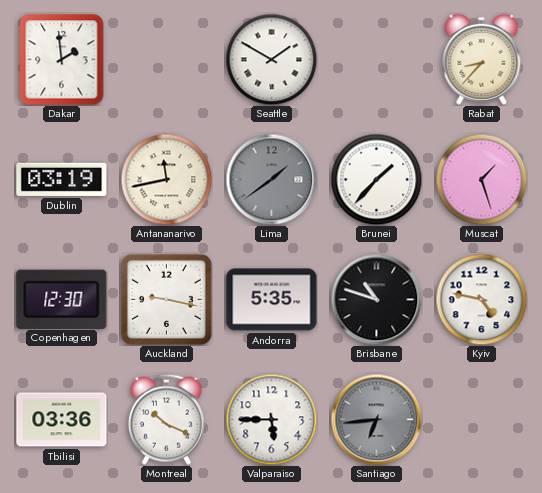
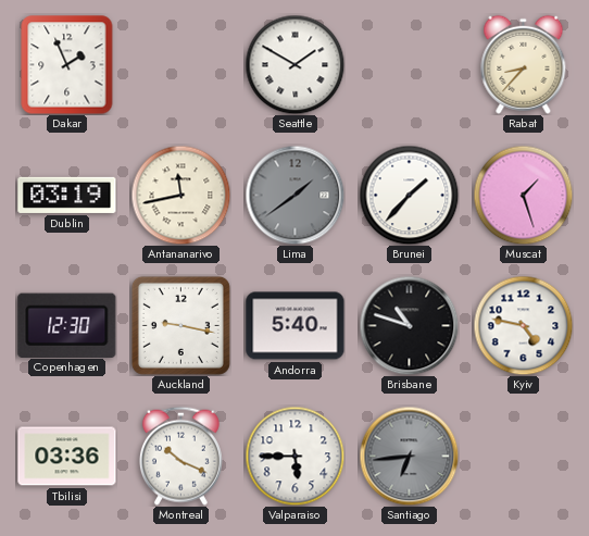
Dakar: 1:59 -> 1:56
Andorra: 5:35 -> 5:40
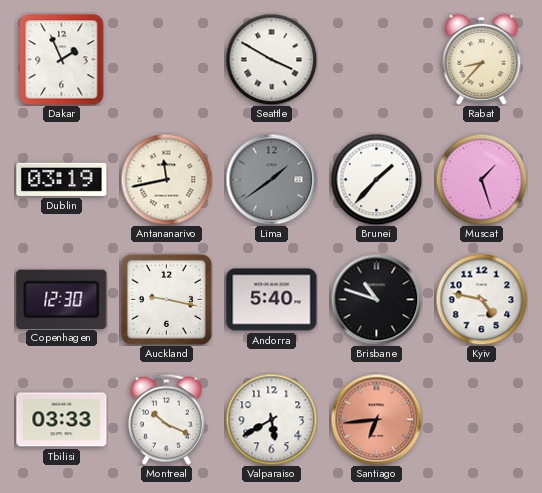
Seattle: 1:50 -> 3:50
Tbilisi: 03:36 -> 03:33
Valparaiso: 5:45 -> 5:40
Santiago dial: grey -> salmon
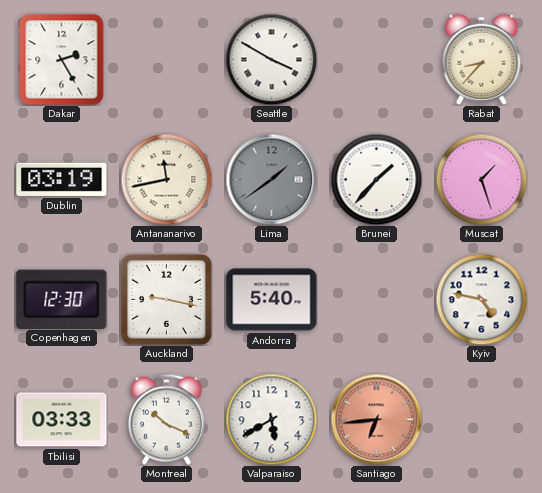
Dakar: 1:56 -> 2:25
Brisbane: 10:48 -> none
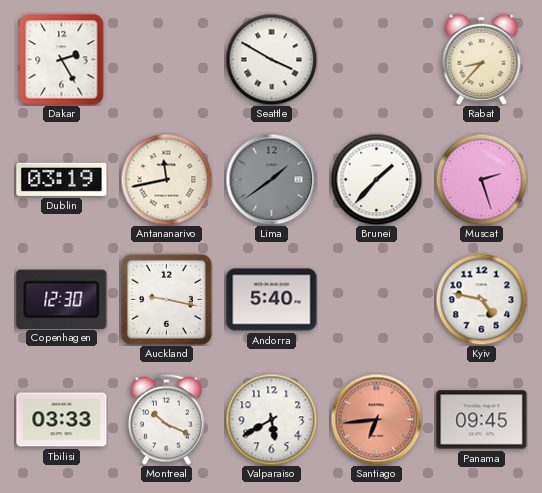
Muscat: 1:27 -> 2:27
Panama: none -> 09:45
